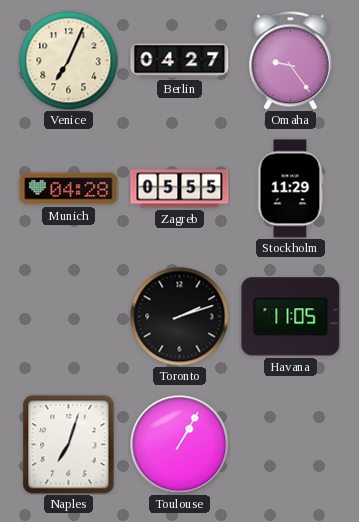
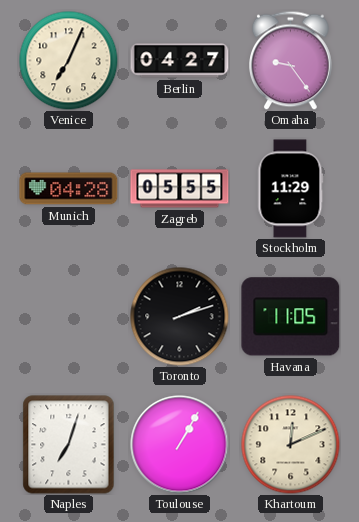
Khartoum: none -> 12:11
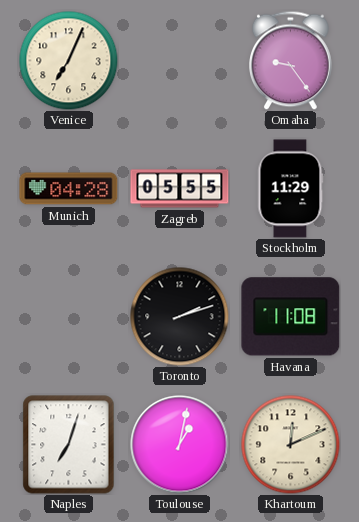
Berlin: 04:27 -> none
Havana: 11:05 -> 11:08
Toulouse: 1:05 -> 1:02
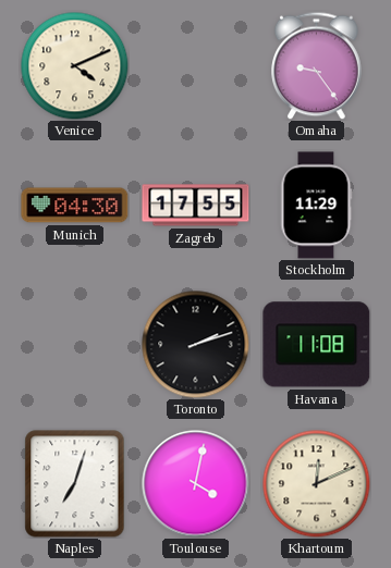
Venice: 7:04 -> 4:11
Munich: 04:28 -> 04:30
Zagreb: 05:55 -> 17:55
Toulouse: 1:02 -> 4:02
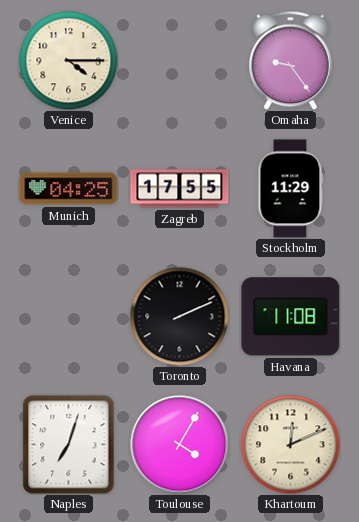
Venice: 4:11 -> 4:15
Munich: 04:30 -> 04:25
Toronto: 2:12 -> 2:11
Toulouse: 4:02 -> 4:05
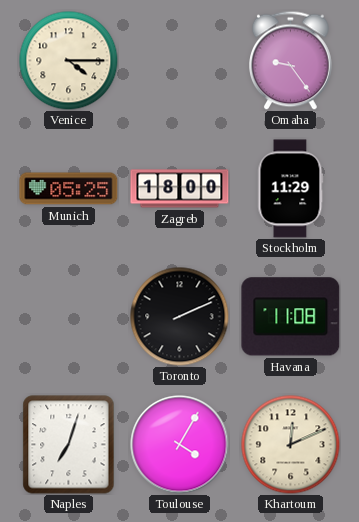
Munich: 04:25 -> 05:25
Zagreb: 17:55 -> 18:00
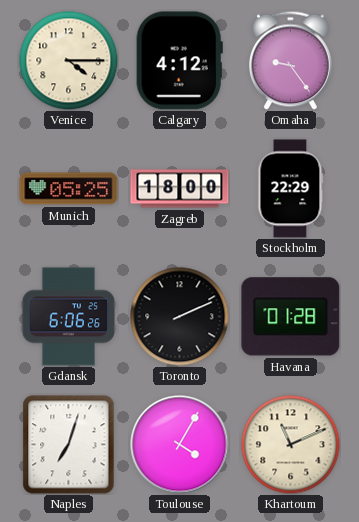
Calgary: none -> 4:12
Stockholm: 11:29 -> 22:29
Gdansk: none -> 6:06
Havana: 11:08 -> 01:28
Khartoum: 12:11 -> 11:11
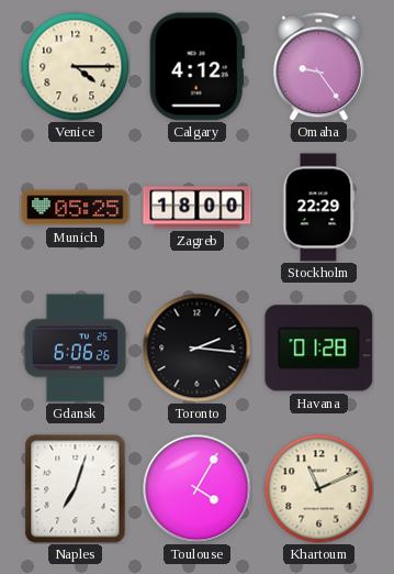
Toronto: 2:11 -> 2:16
